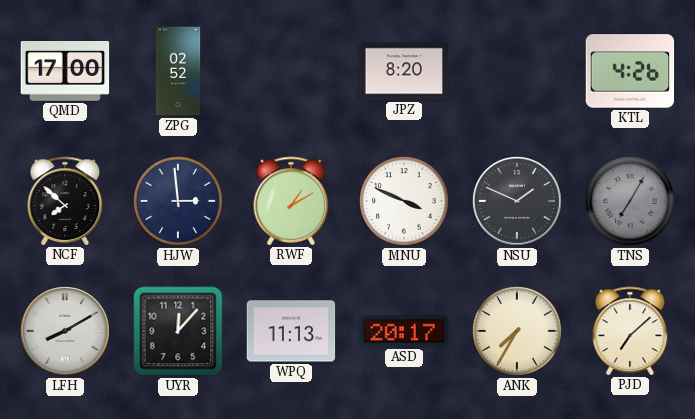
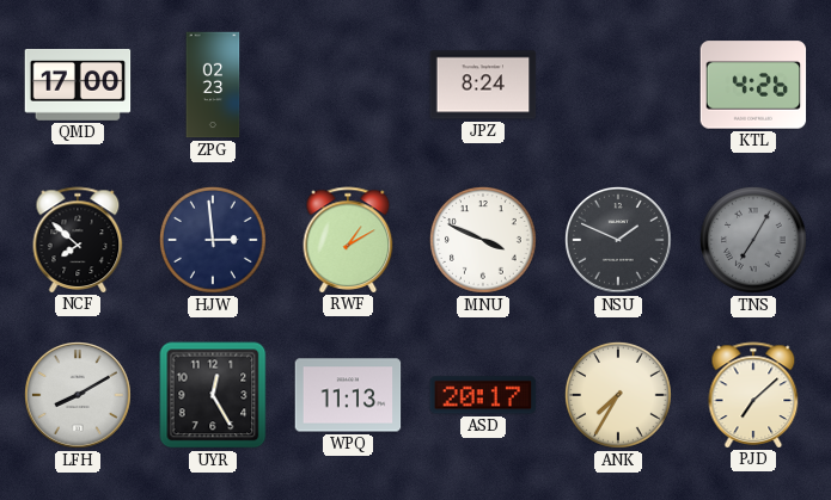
ZPG: 02:52 -> 02:23
JPZ: 8:20 -> 8:24
UYR: 12:07 -> 12:25
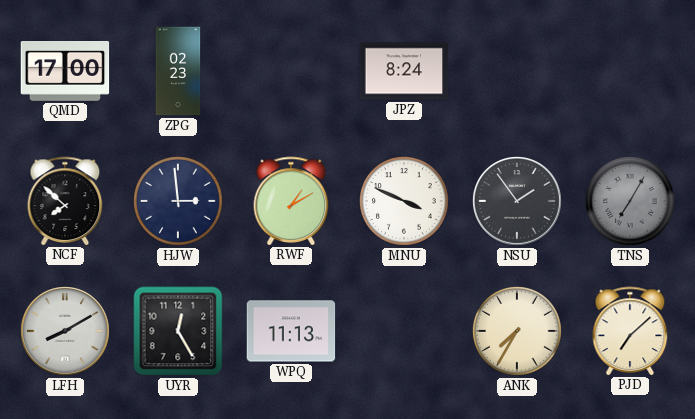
KTL: 4:26 -> none
NSU: 1:49 -> 1:54
ASD: 20:17 -> none
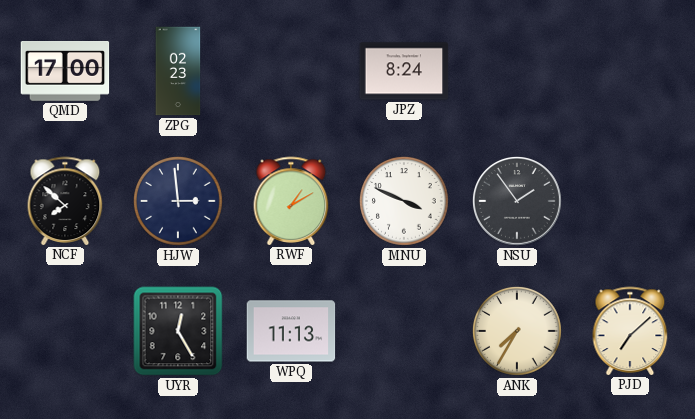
TNS: 7:05 -> none
LFH: 8:10 -> none
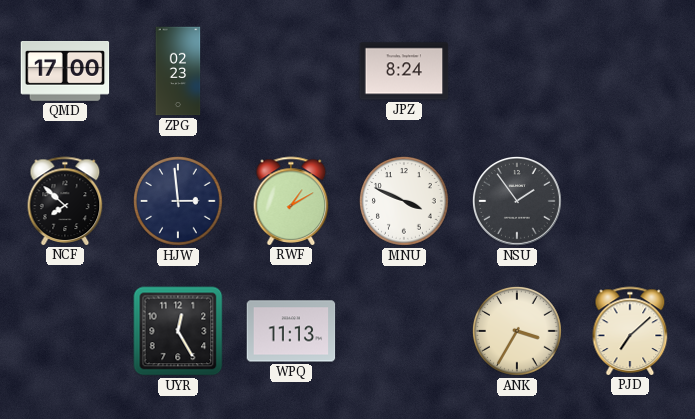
ANK: 7:35 -> 3:35
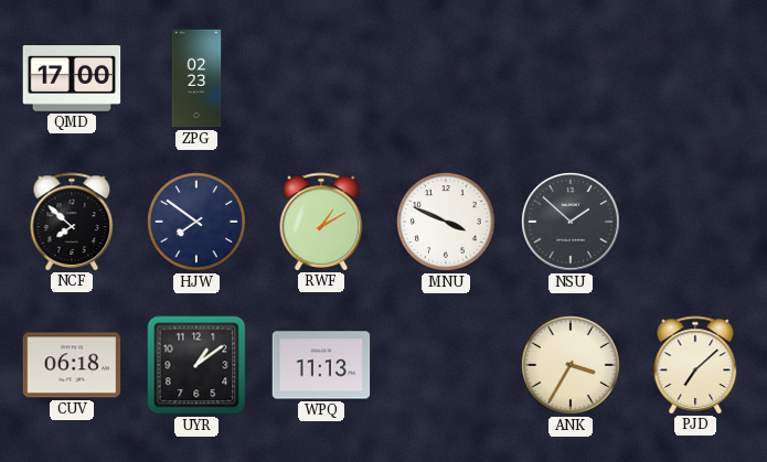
JPZ: 8:24 -> none
HJW: 2:59 -> 7:51
NSU: 1:54 -> 1:52
CUV: none -> 06:18
UYR: 12:25 -> 1:09
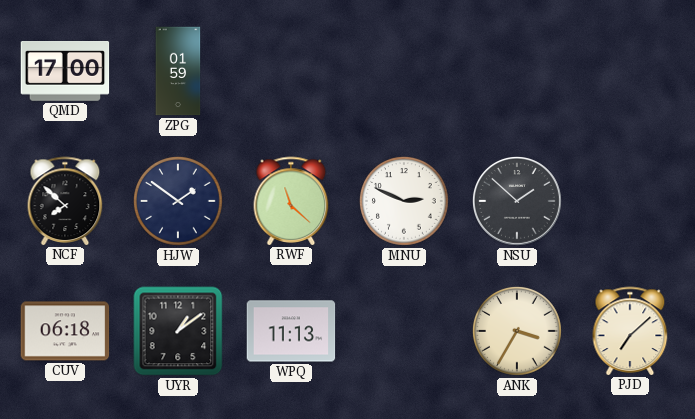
ZPG: 02:23 -> 01:59
HJW: 7:51 -> 1:51
RWF: 1:10 -> 11:22
MNU: 3:49 -> 2:49
